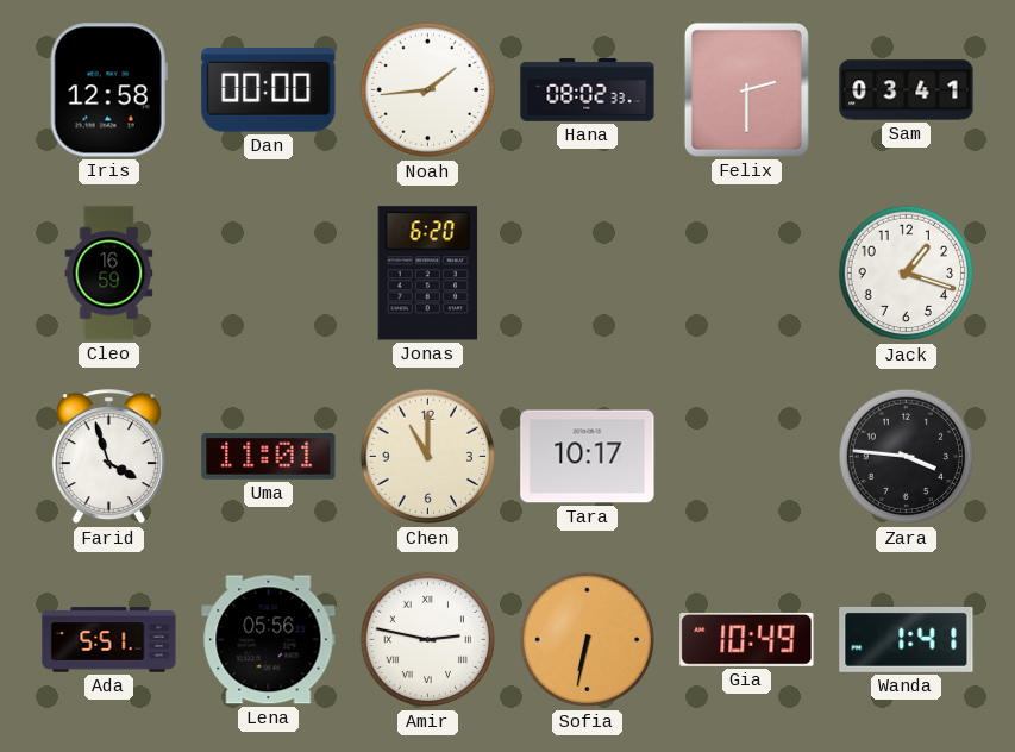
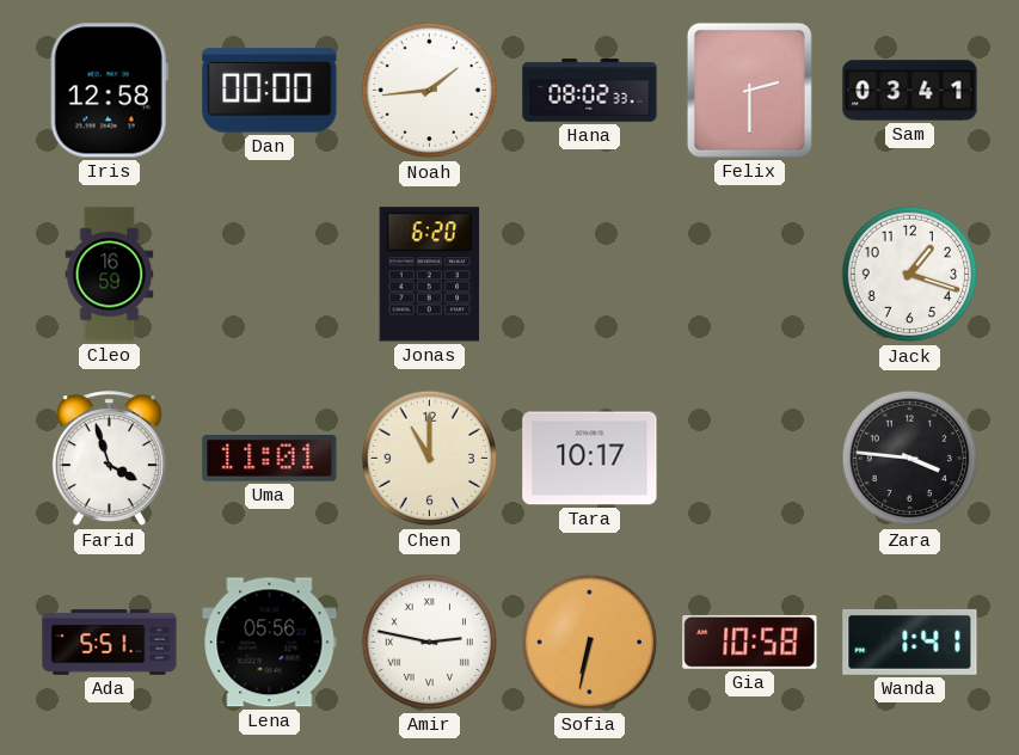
Gia: 10:49 -> 10:58
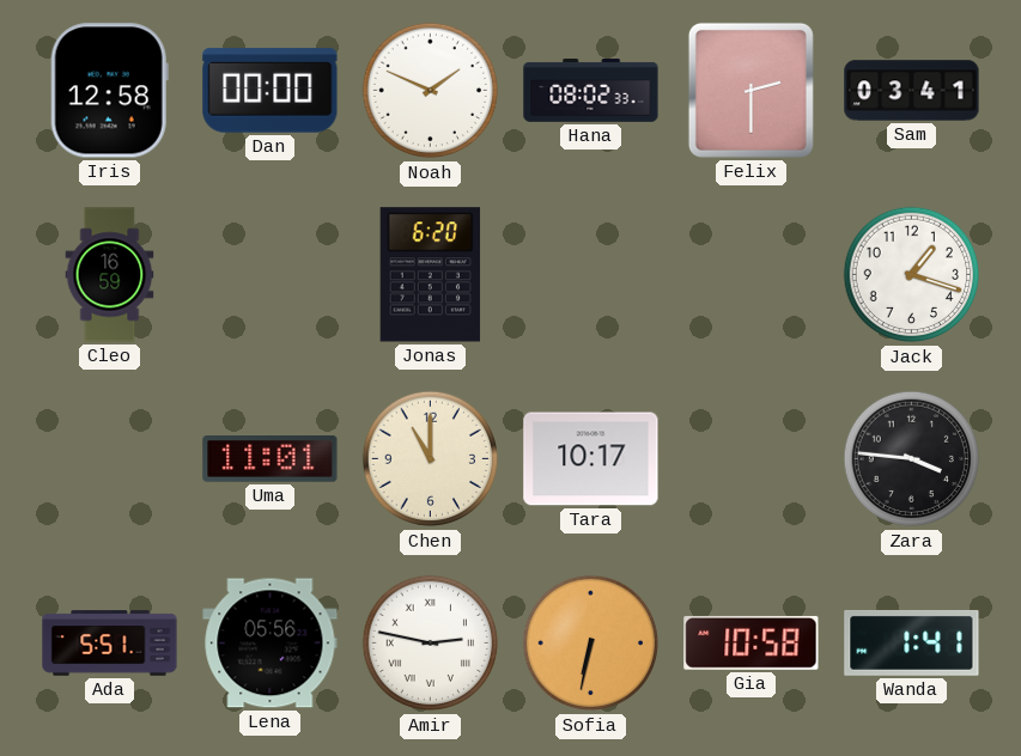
Noah: 1:44 -> 1:49
Farid: 3:57 -> none
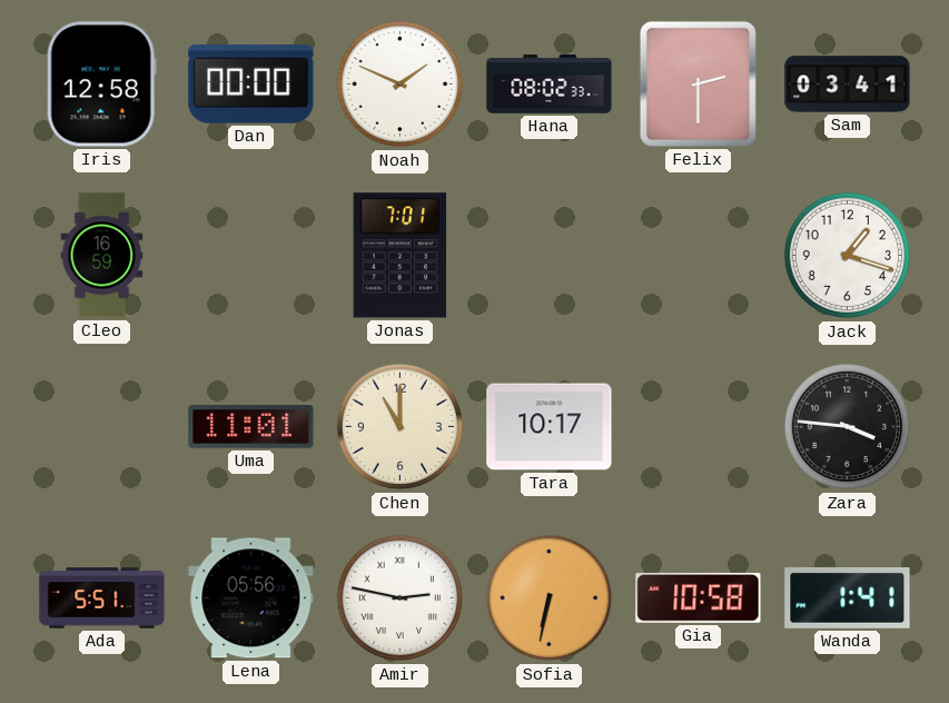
Jonas: 6:20 -> 7:01
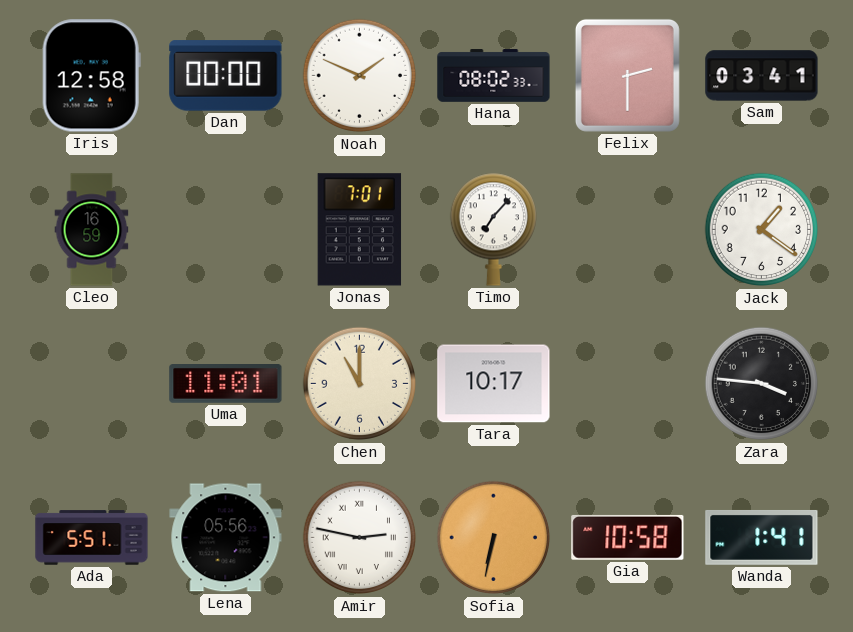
Timo: none -> 7:07
Jack: 1:18 -> 1:21
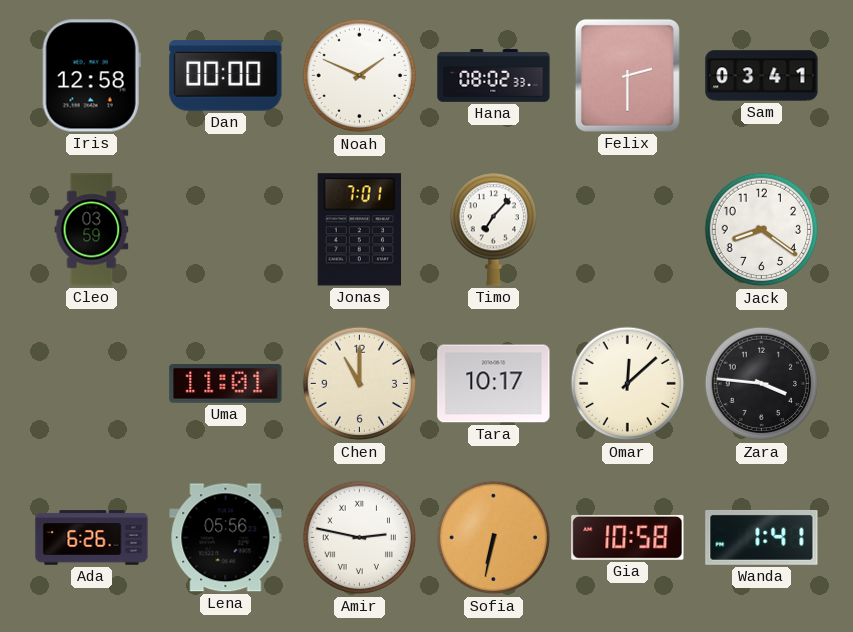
Cleo: 16:59 -> 03:59
Jack: 1:21 -> 8:21
Omar: none -> 12:08
Ada: 5:51 -> 6:26
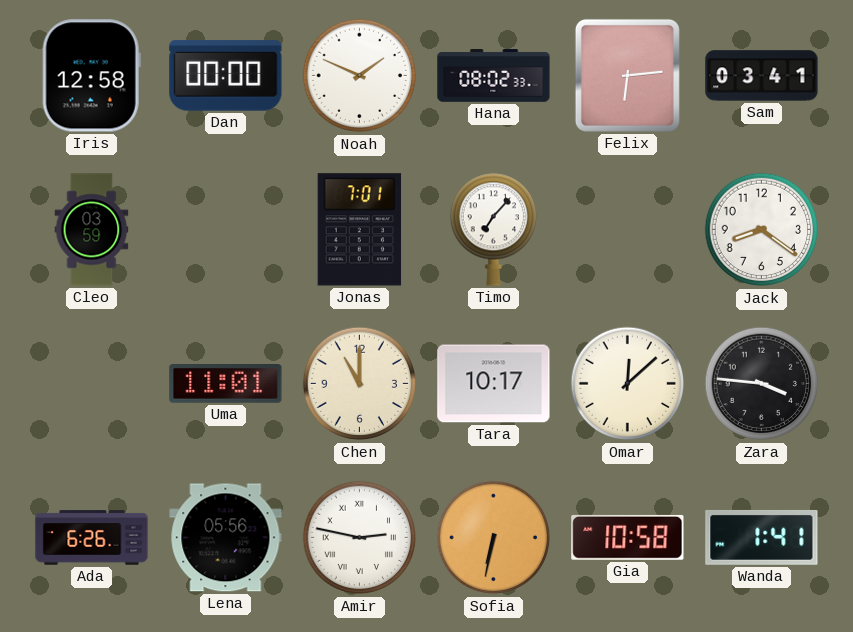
Felix: 2:30 -> 6:14
